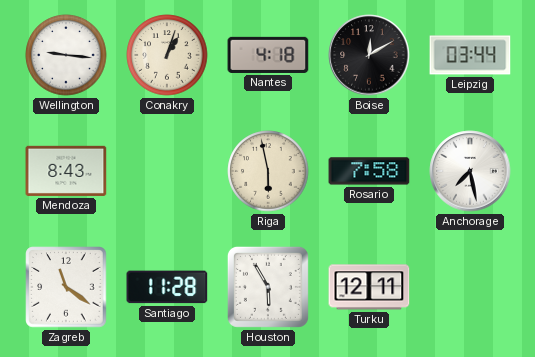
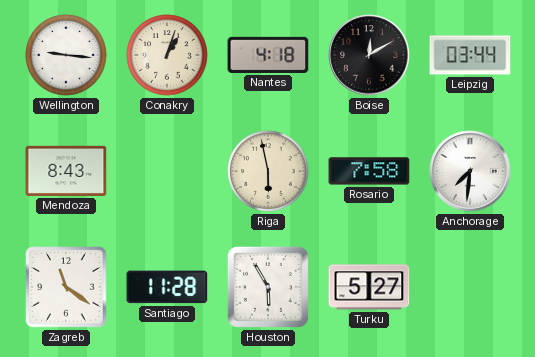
Anchorage: 7:28 -> 7:31
Turku: 12:11 -> 5:27
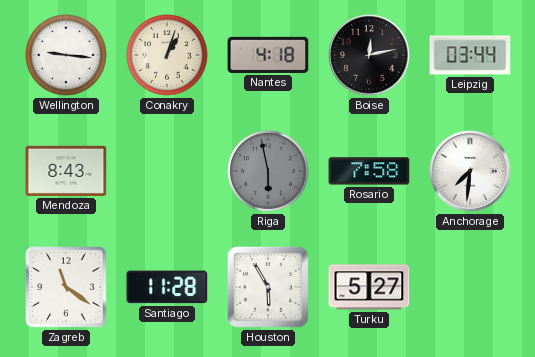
Boise: 12:10 -> 12:13
Riga dial: cream -> grey
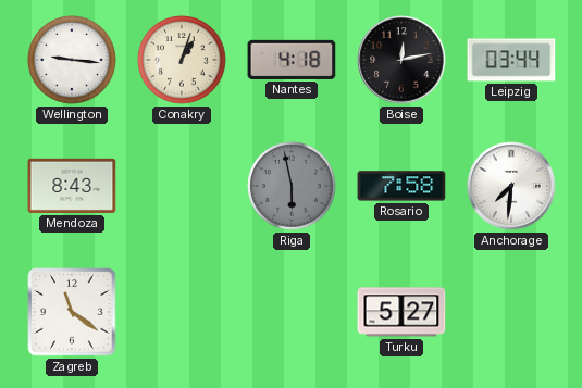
Santiago: 11:28 -> none
Houston: 5:55 -> none
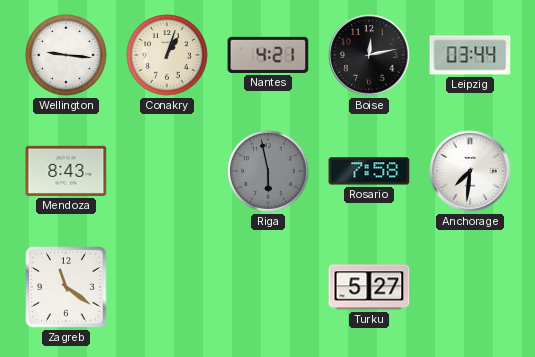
Nantes: 4:18 -> 4:21
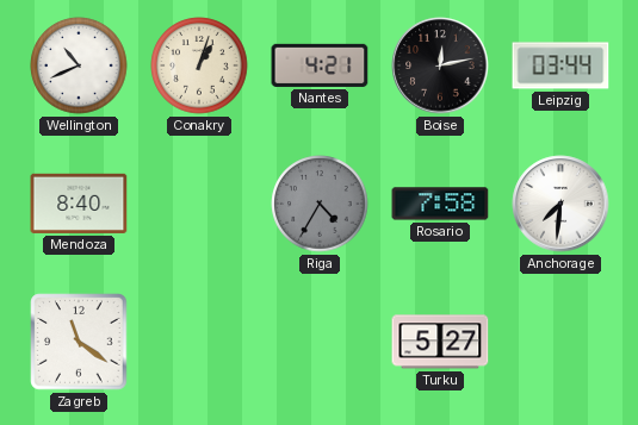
Wellington: 9:16 -> 10:41
Mendoza: 8:43 -> 8:40
Riga: 5:58 -> 4:35
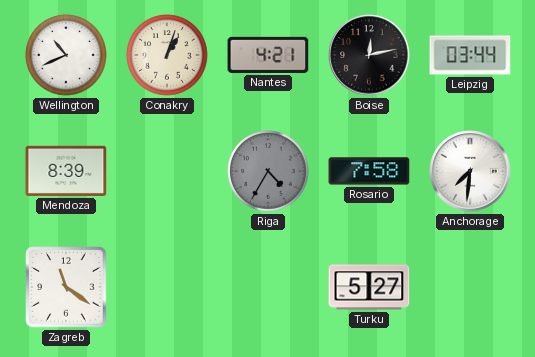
Mendoza: 8:40 -> 8:39
